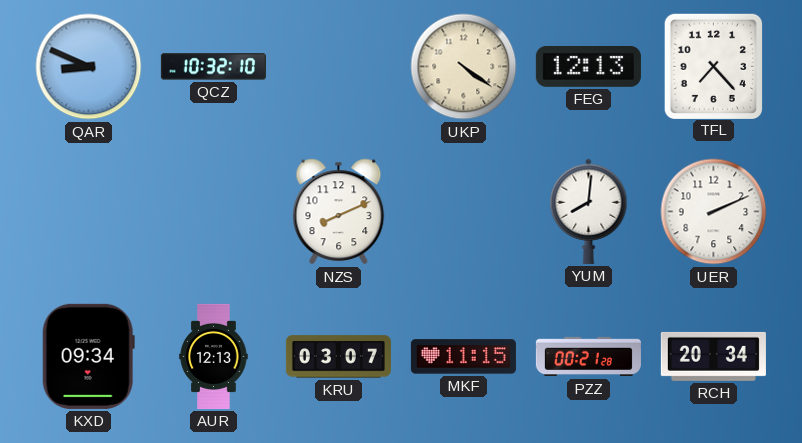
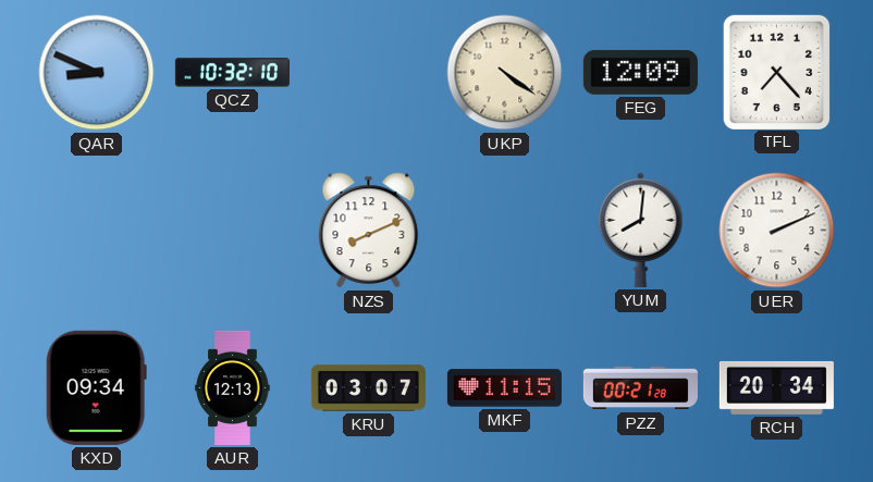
FEG: 12:13 -> 12:09
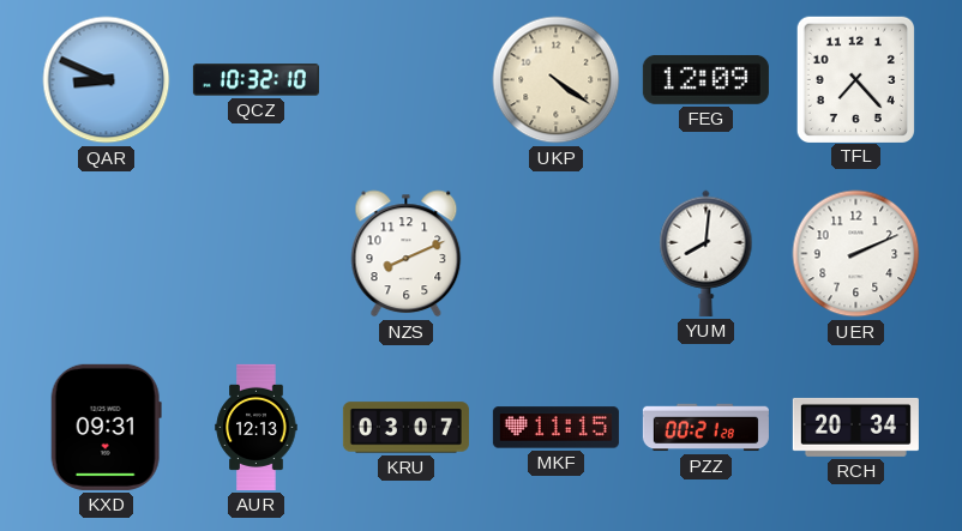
KXD: 09:34 -> 09:31
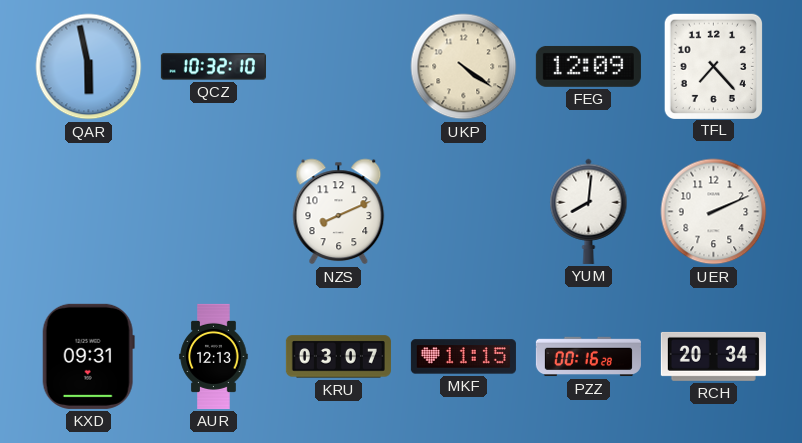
QAR: 8:49 -> 5:58
PZZ: 00:21 -> 00:16
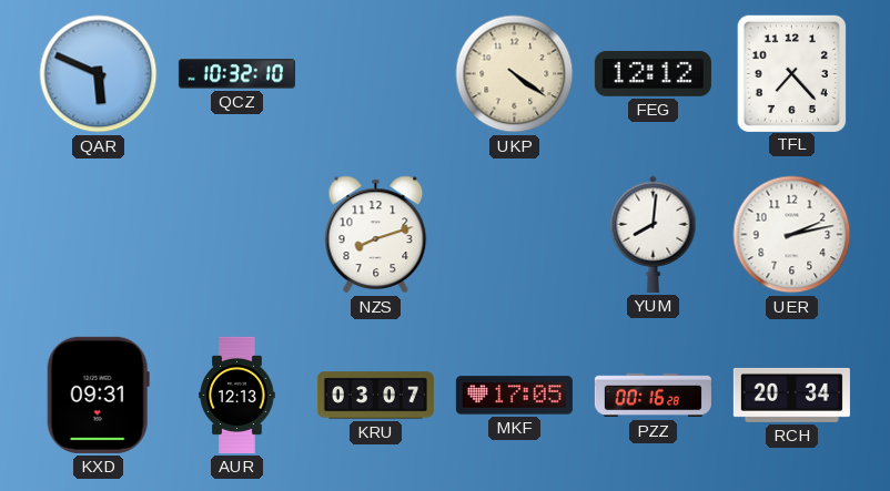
QAR: 5:58 -> 5:49
FEG: 12:09 -> 12:12
NZS: 8:11 -> 8:12
UER: 2:11 -> 2:13
MKF: 11:15 -> 17:05
